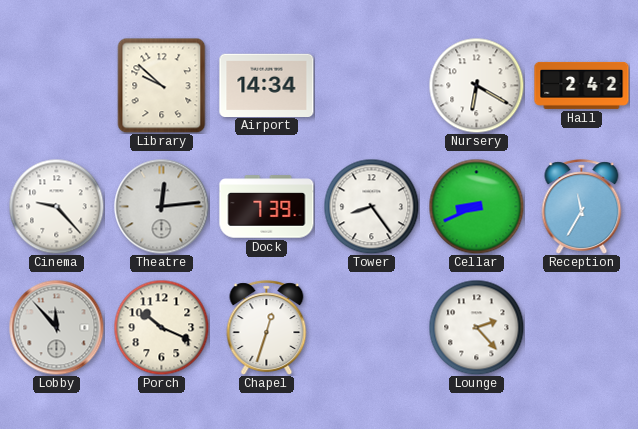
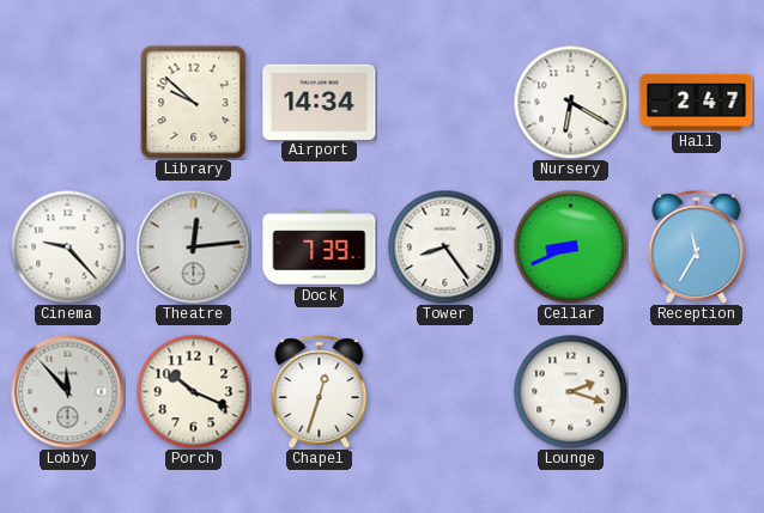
Hall: 2:42 -> 2:47
Lounge: 2:23 -> 2:18
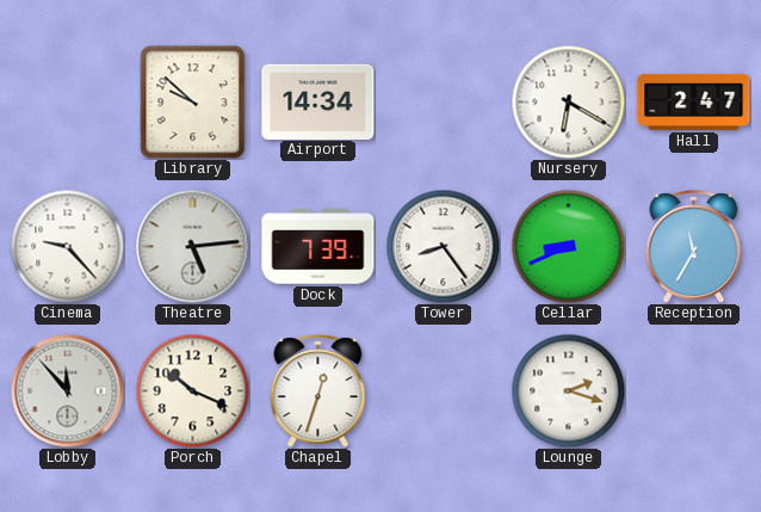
Theatre: 12:14 -> 5:14
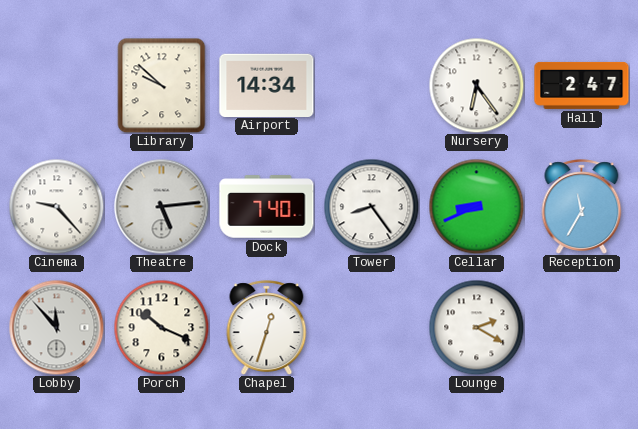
Nursery: 6:20 -> 6:24
Dock: 7:39 -> 7:40
Lounge: 2:18 -> 2:20
